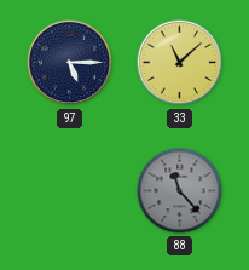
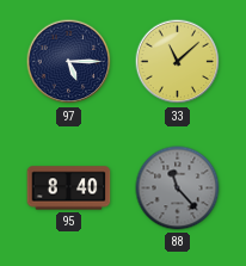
95: none -> 8:40
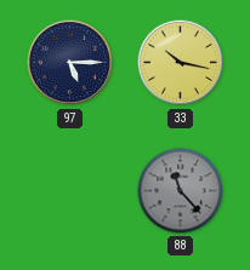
33: 11:08 -> 10:17
95: 8:40 -> none
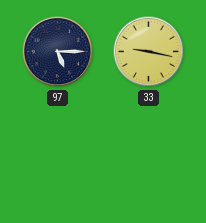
33: 10:17 -> 9:17
88: 11:23 -> none
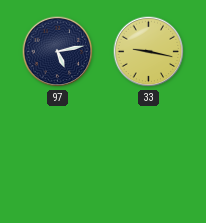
97: 5:15 -> 5:13
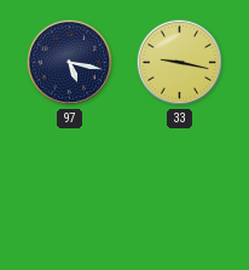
97: 5:13 -> 5:17
